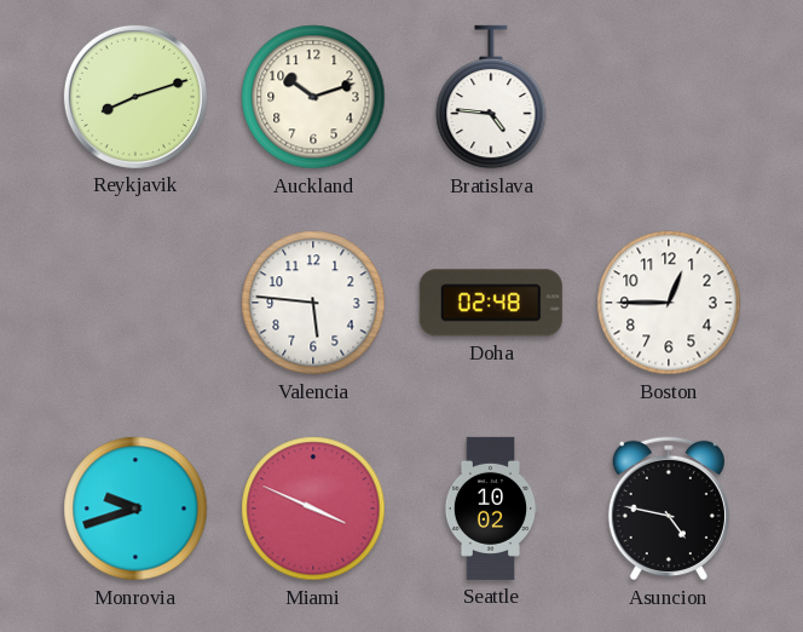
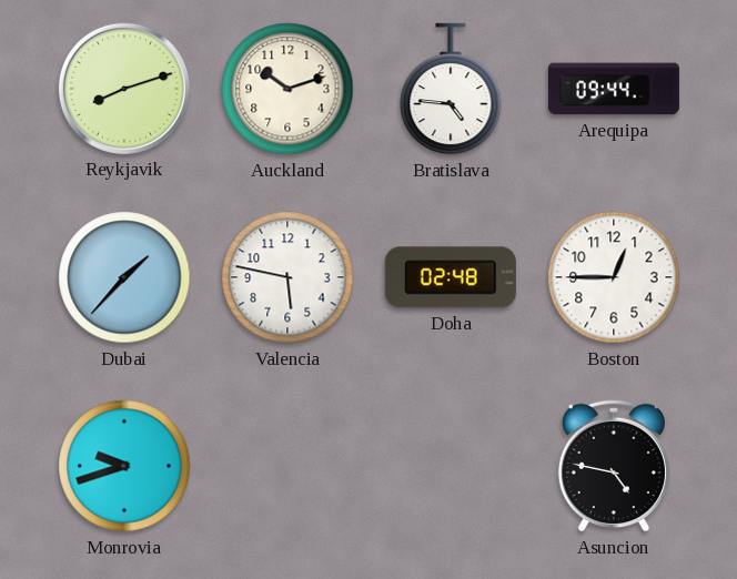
Arequipa: none -> 09:44
Dubai: none -> 1:37
Valencia: 5:46 -> 5:47
Miami: 3:49 -> none
Seattle: 10:02 -> none
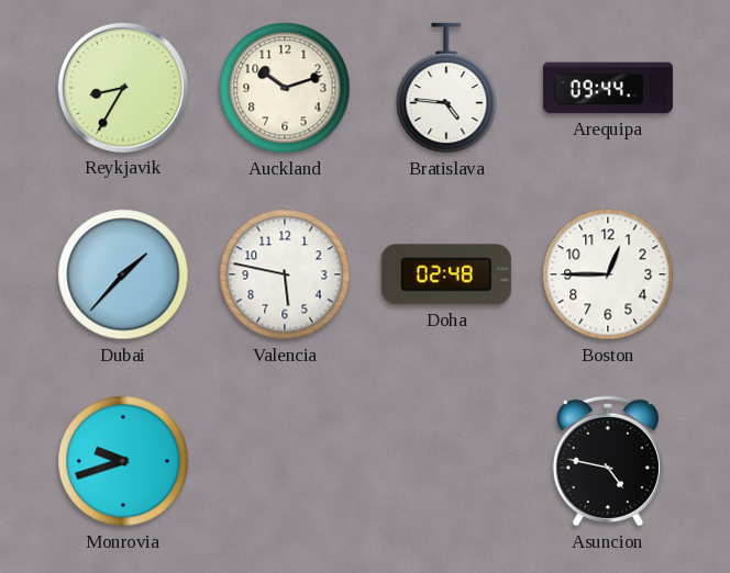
Reykjavik: 8:12 -> 8:35
